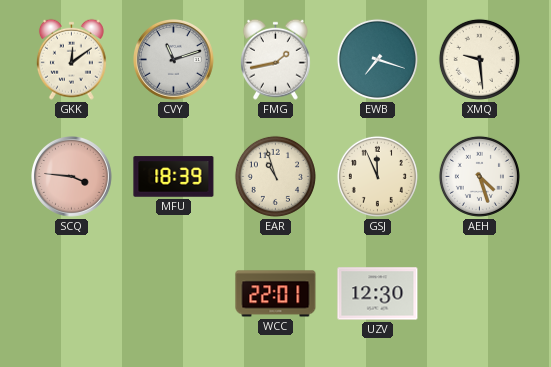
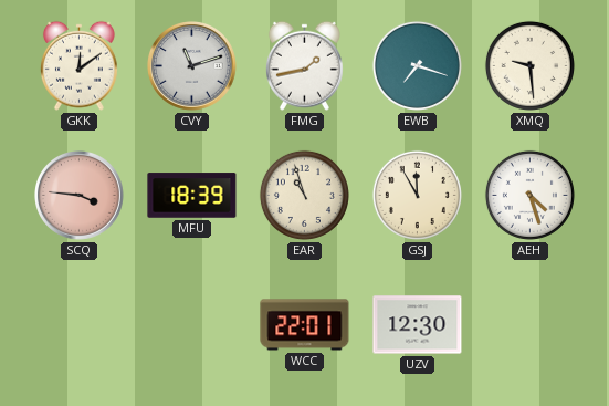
GSJ: 11:56 -> 11:55
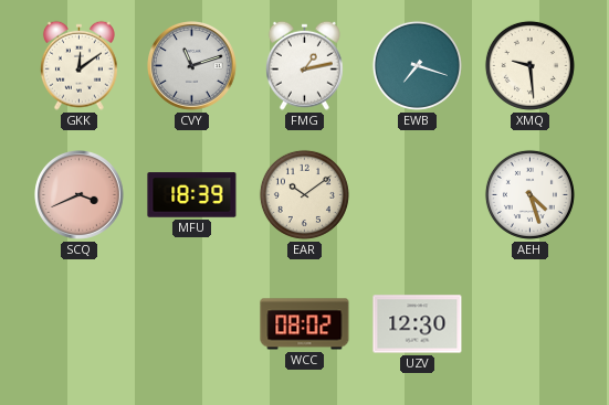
FMG: 1:43 -> 1:13
SCQ: 3:46 -> 3:41
EAR: 10:57 -> 10:09
GSJ: 11:55 -> none
WCC: 22:01 -> 08:02
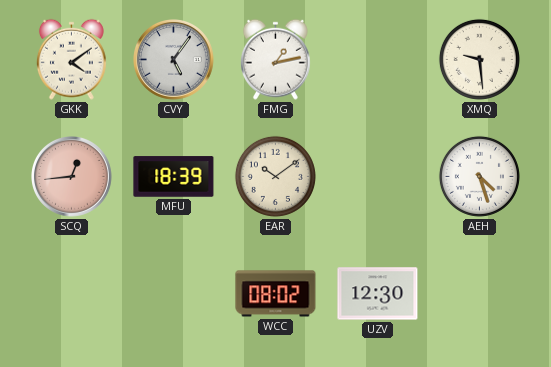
GKK: 12:09 -> 4:09
CVY: 11:12 -> 5:06
EWB: 7:18 -> none
SCQ: 3:41 -> 12:44
